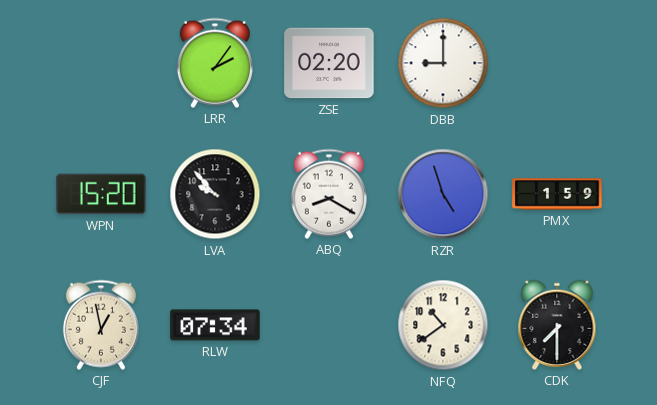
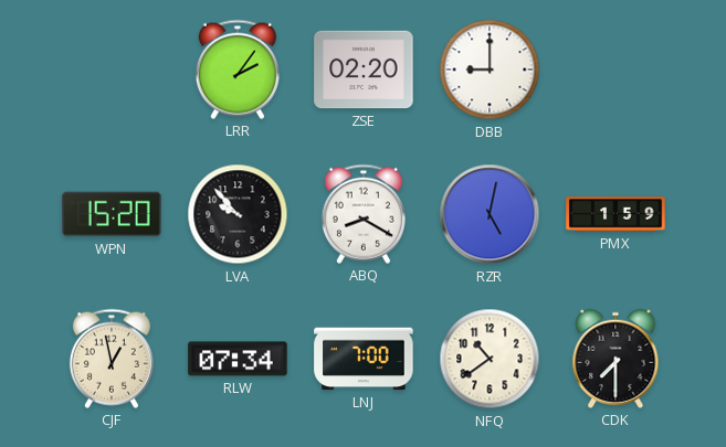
RZR: 4:57 -> 5:02
LNJ: none -> 7:00
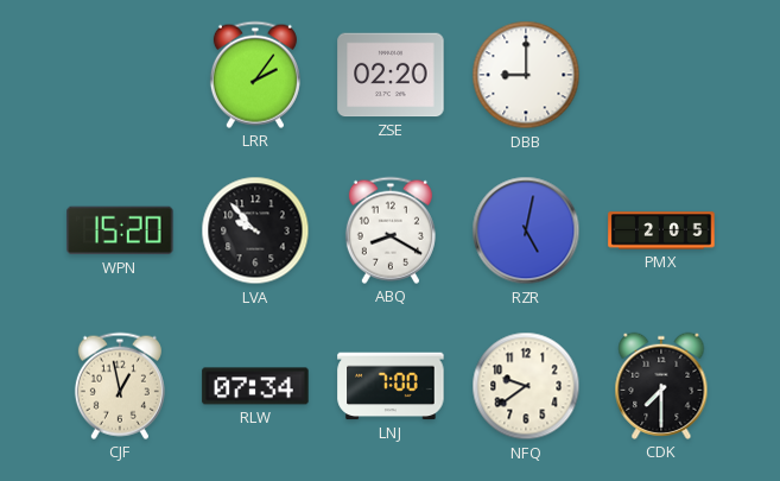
PMX: 1:59 -> 2:05
NFQ: 10:39 -> 9:39
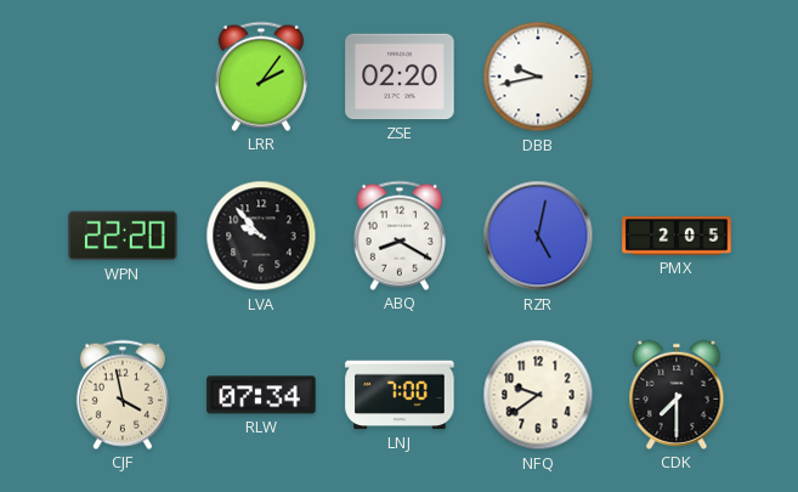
DBB: 9:00 -> 9:43
WPN: 15:20 -> 22:20
CJF: 12:58 -> 3:58
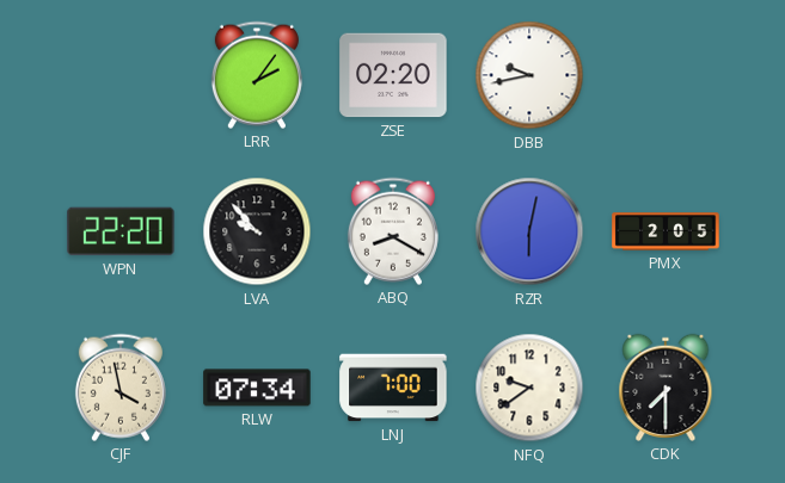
RZR: 5:02 -> 6:02
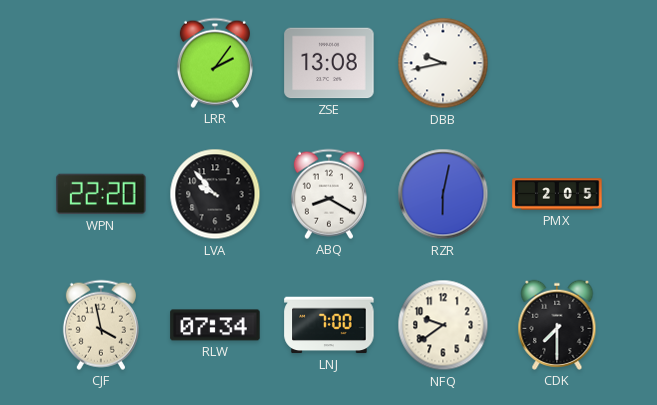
ZSE: 02:20 -> 13:08
